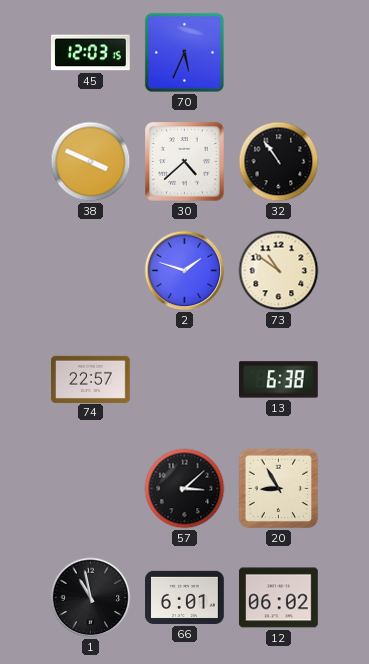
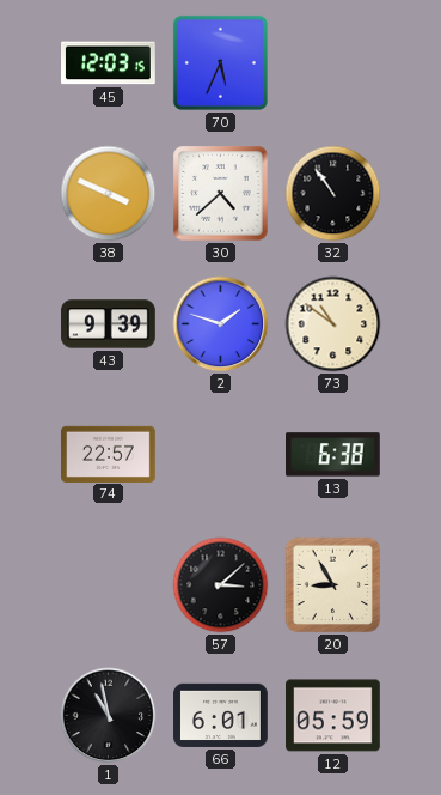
43: none -> 9:39
12: 06:02 -> 05:59
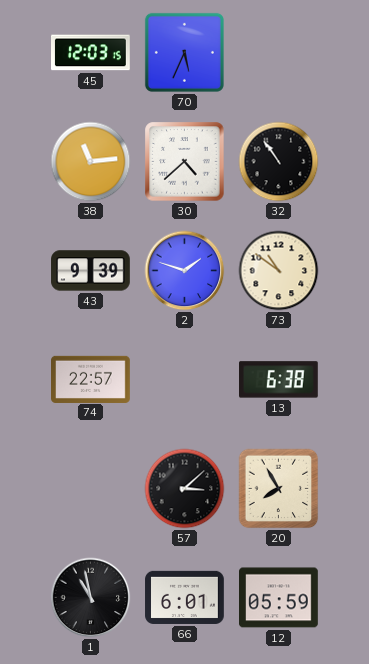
38: 3:49 -> 11:14
20: 8:55 -> 7:55
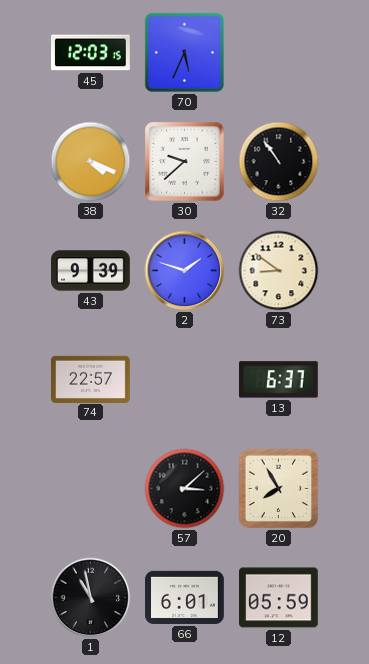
38: 11:14 -> 4:19
30: 4:38 -> 9:38
73: 10:51 -> 8:51
13: 6:38 -> 6:37
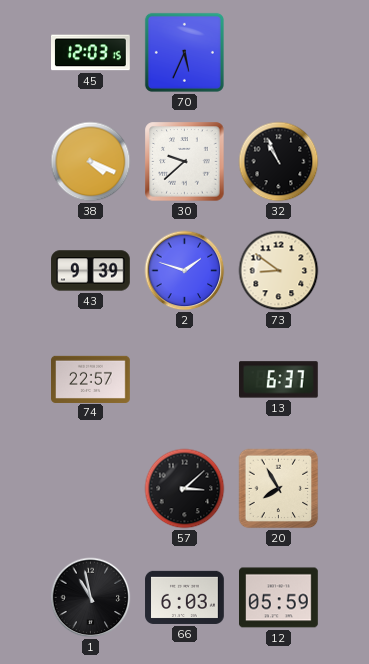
32: 10:54 -> 10:56
66: 6:01 -> 6:03
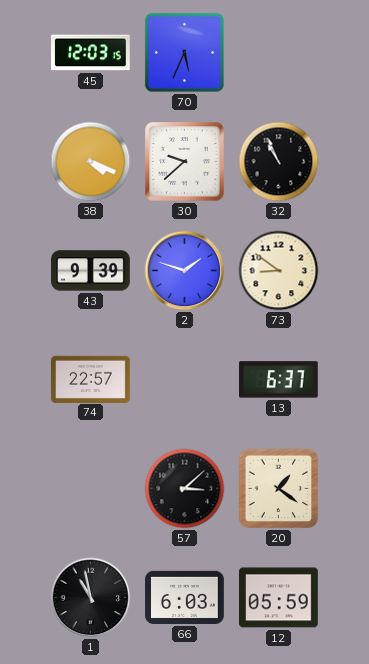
20: 7:55 -> 1:21
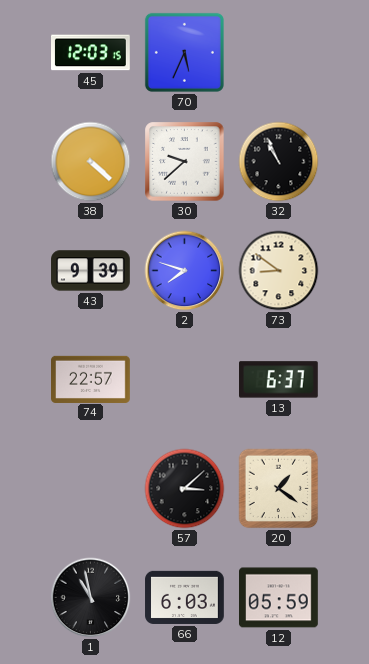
38: 4:19 -> 4:22
2: 1:48 -> 7:48
